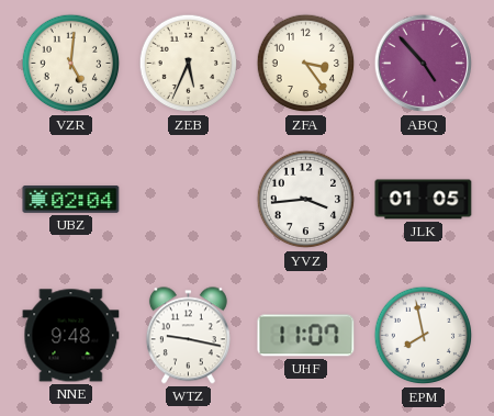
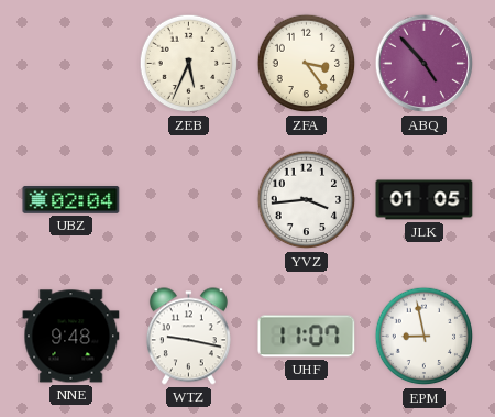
VZR: 5:01 -> none
EPM: 7:58 -> 8:58
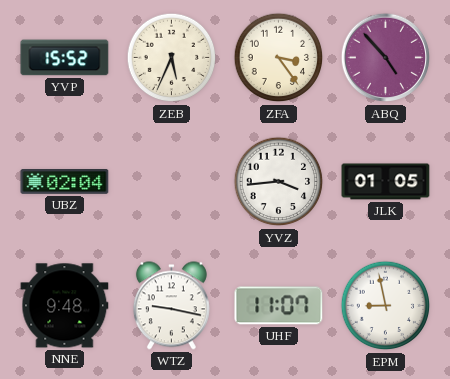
YVP: none -> 15:52
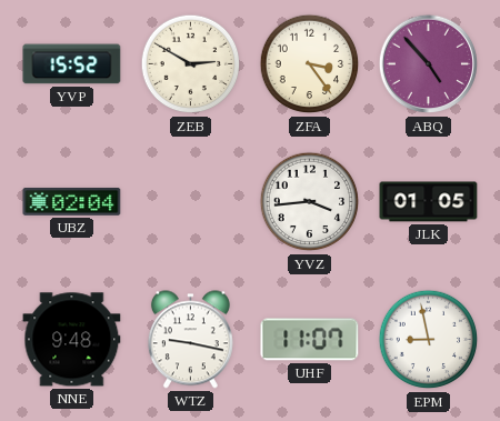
ZEB: 5:34 -> 2:50
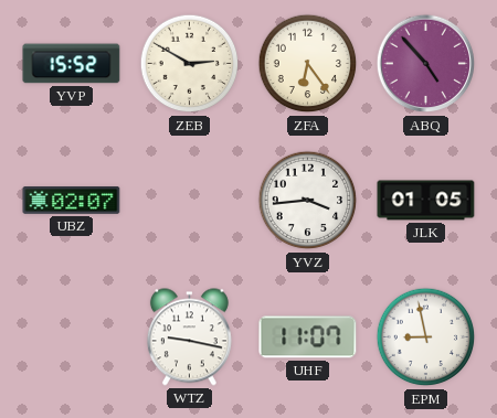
ZFA: 3:24 -> 6:24
UBZ: 02:04 -> 02:07
NNE: 9:48 -> none
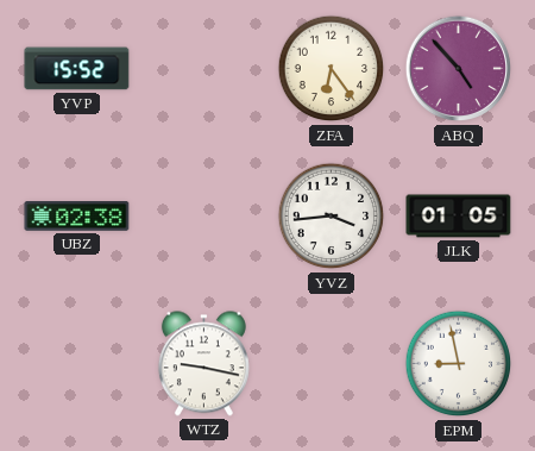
ZEB: 2:50 -> none
UBZ: 02:07 -> 02:38
UHF: 11:07 -> none
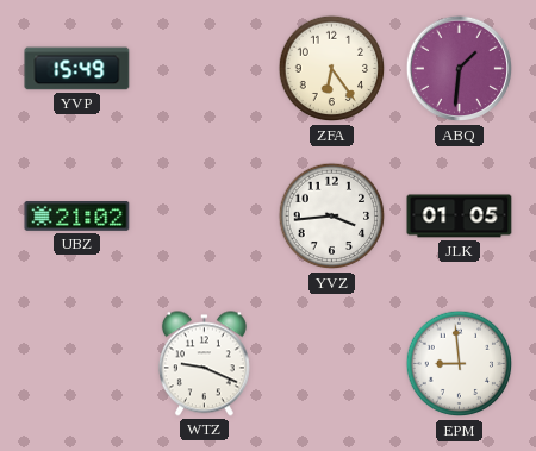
YVP: 15:52 -> 15:49
ABQ: 4:53 -> 1:31
UBZ: 02:38 -> 21:02
WTZ: 9:17 -> 9:19
EPM: 8:58 -> 8:59
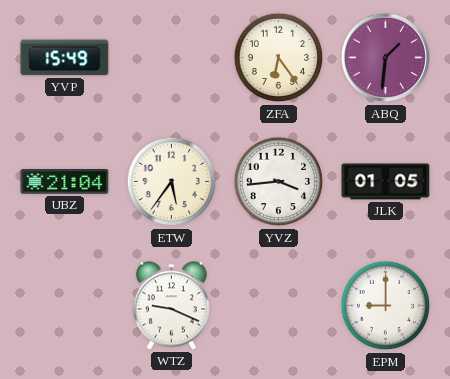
UBZ: 21:02 -> 21:04
ETW: none -> 5:36
EPM: 8:59 -> 9:00
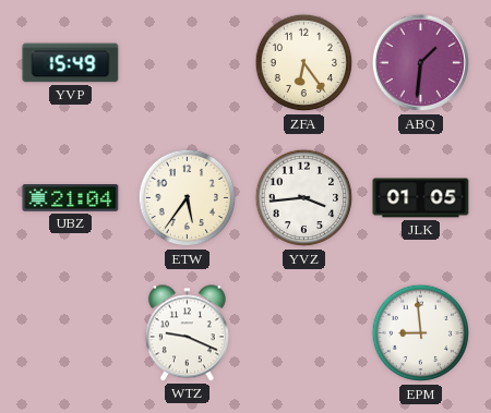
EPM: 9:00 -> 8:59
